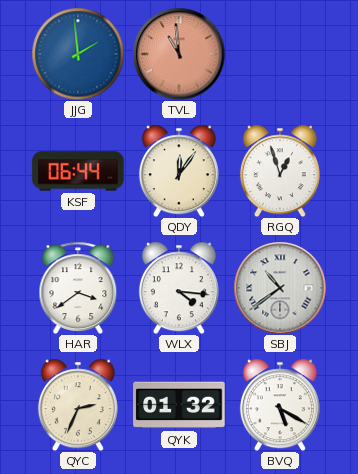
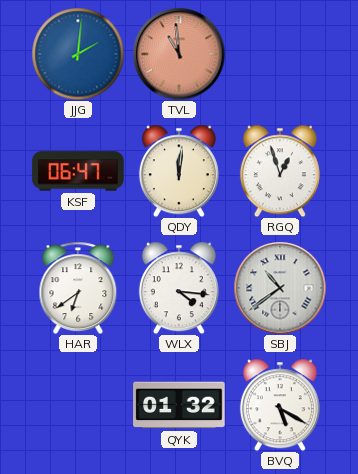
JJG: 1:59 -> 2:01
KSF: 06:44 -> 06:47
QDY: 12:06 -> 12:01
HAR: 3:39 -> 6:39
QYC: 2:34 -> none
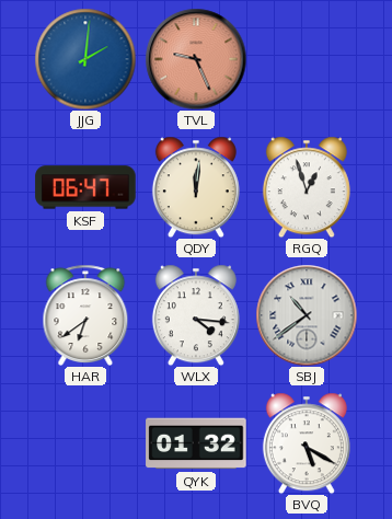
TVL: 10:59 -> 9:26
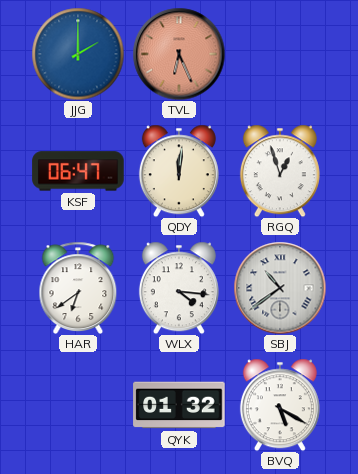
JJG: 2:01 -> 2:00
TVL: 9:26 -> 6:26
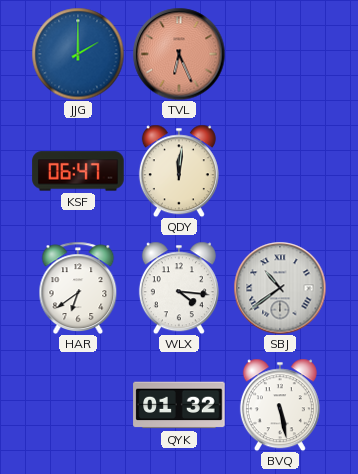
RGQ: 12:57 -> none
BVQ: 5:20 -> 5:28
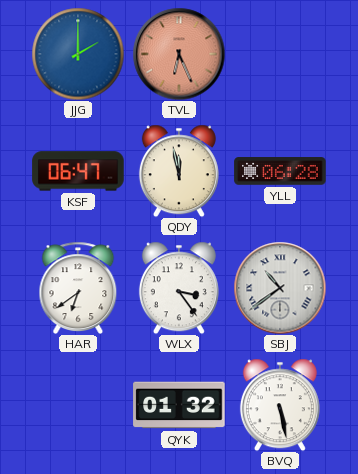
QDY: 12:01 -> 11:58
YLL: none -> 06:28
WLX: 4:16 -> 3:24
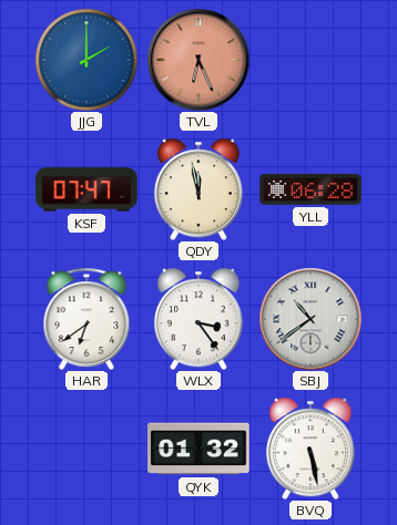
KSF: 06:47 -> 07:47
